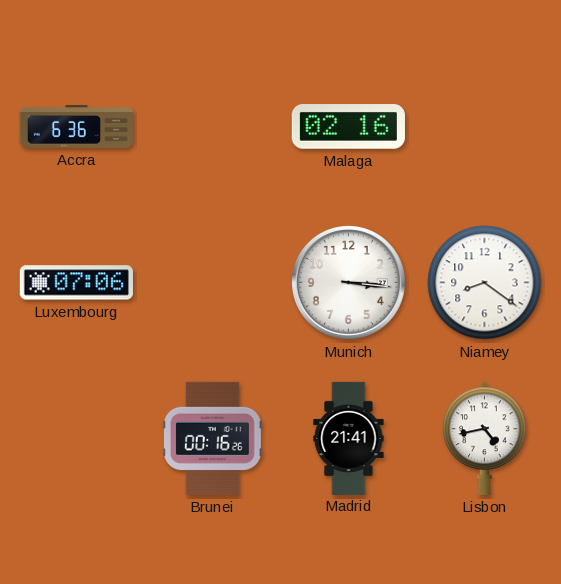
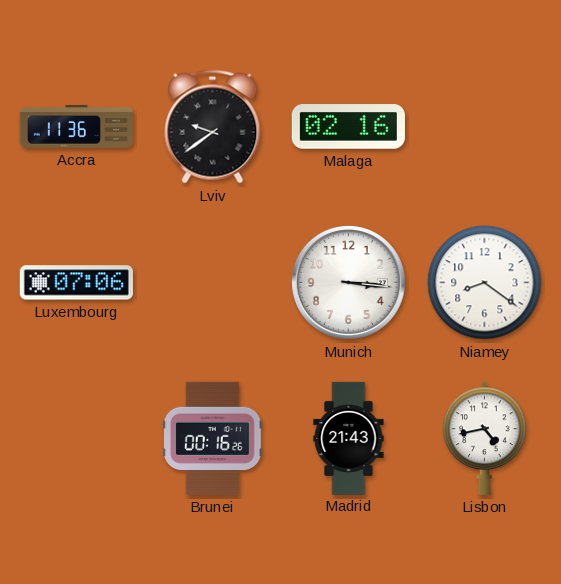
Accra: 6:36 -> 11:36
Lviv: none -> 9:39
Madrid: 21:41 -> 21:43
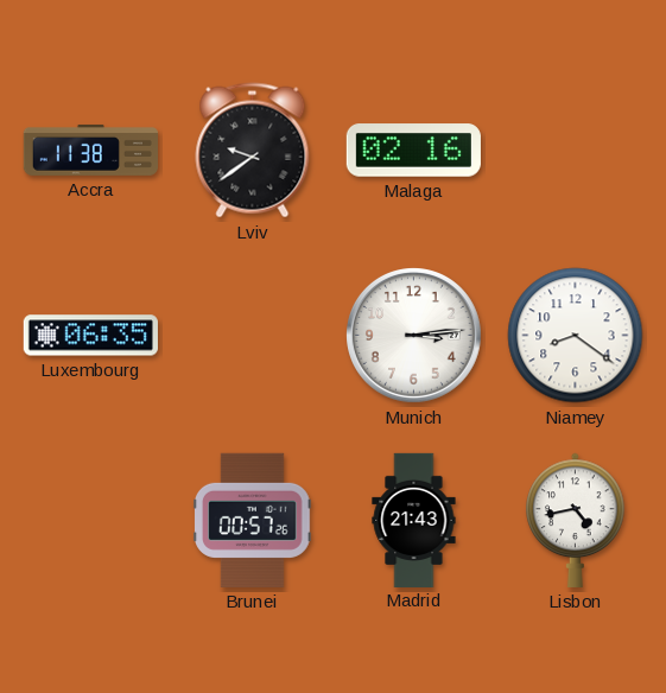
Accra: 11:36 -> 11:38
Luxembourg: 07:06 -> 06:35
Munich: 3:16 -> 3:14
Brunei: 00:16 -> 00:57
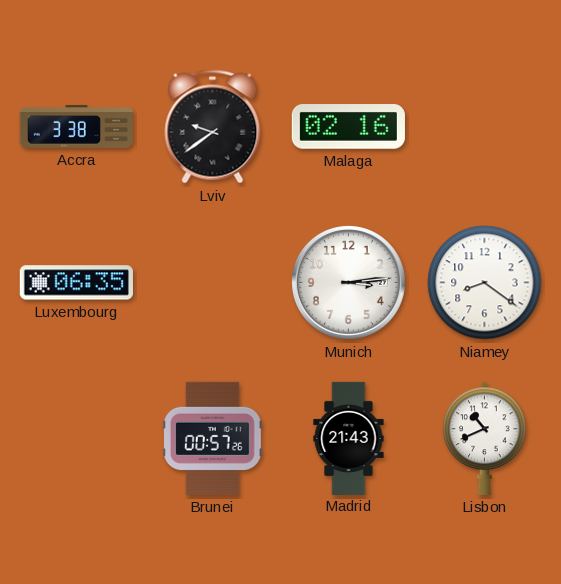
Accra: 11:38 -> 3:38
Lisbon: 4:43 -> 10:41
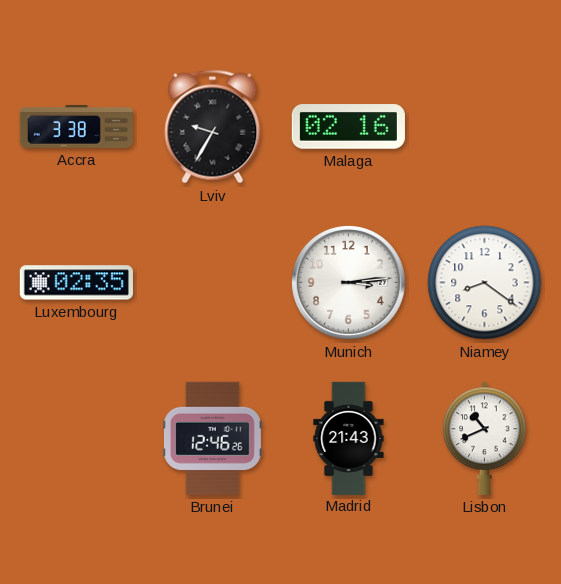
Lviv: 9:39 -> 9:35
Luxembourg: 06:35 -> 02:35
Brunei: 00:57 -> 12:46
